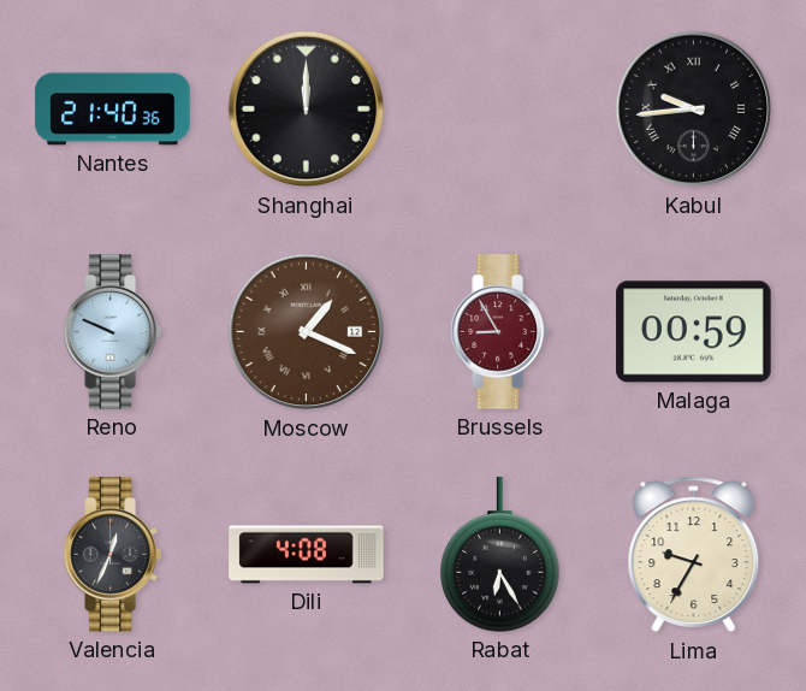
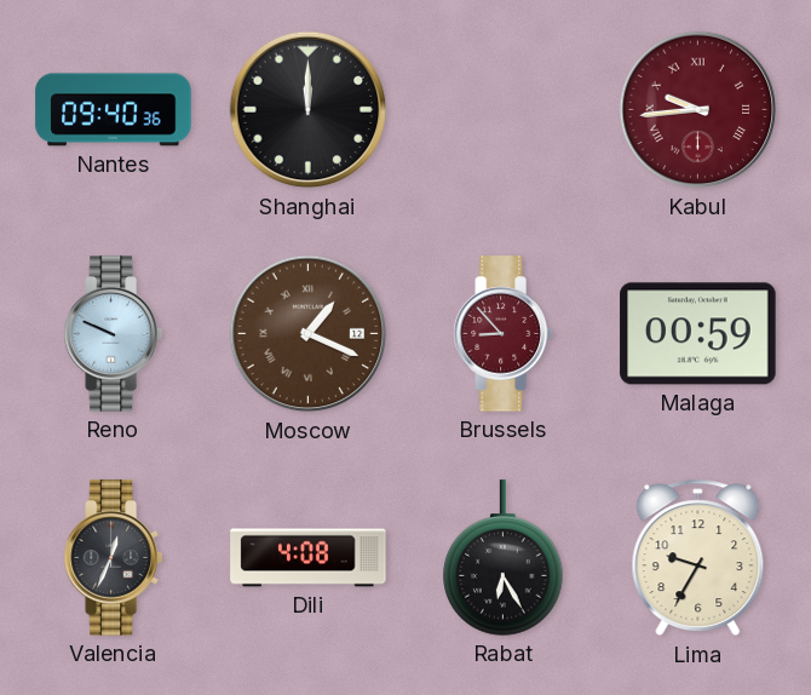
Nantes: 21:40 -> 09:40
Kabul dial: black -> burgundy
Brussels: 8:55 -> 8:53
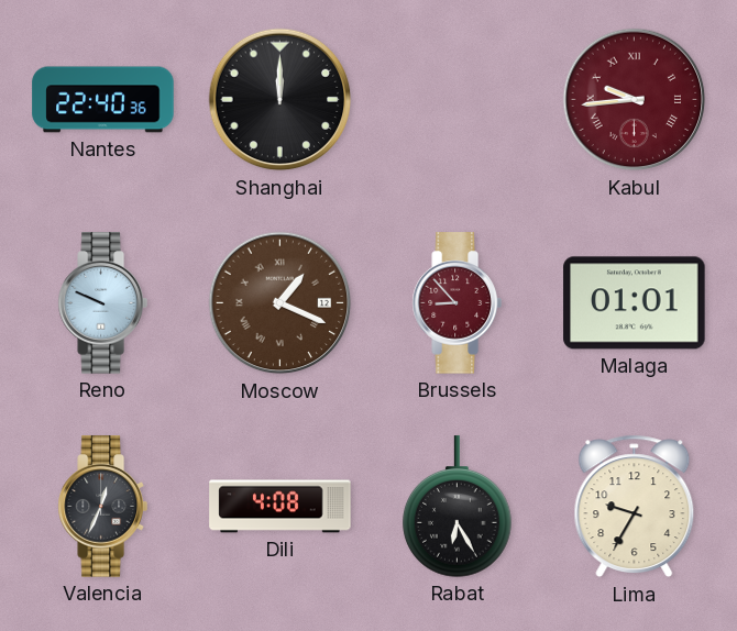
Nantes: 09:40 -> 22:40
Malaga: 00:59 -> 01:01
